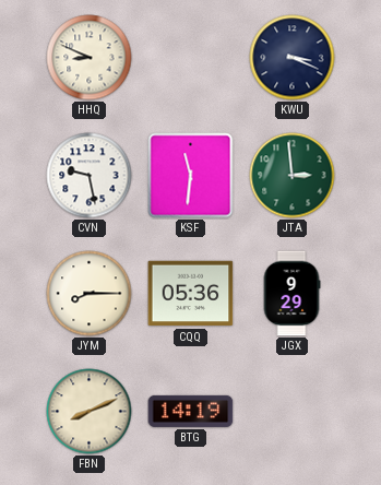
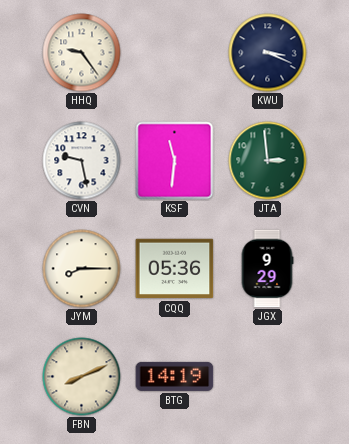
HHQ: 8:49 -> 9:24
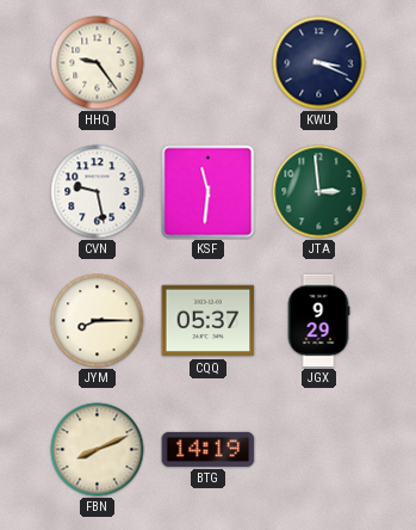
CQQ: 05:36 -> 05:37
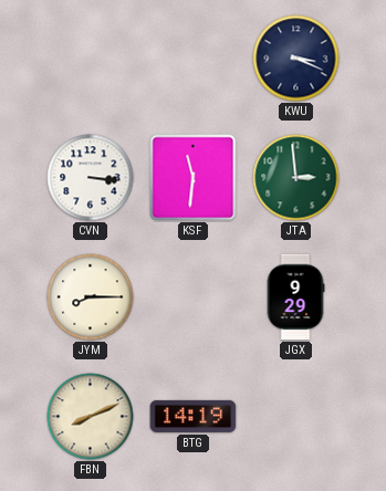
HHQ: 9:24 -> none
CVN: 9:28 -> 3:16
CQQ: 05:37 -> none
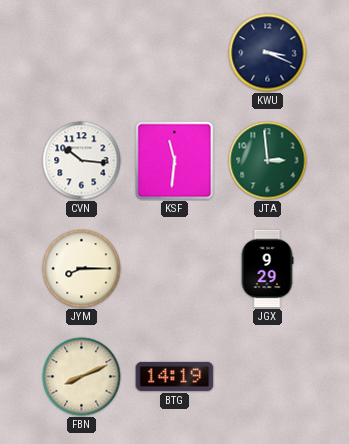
CVN: 3:16 -> 10:16
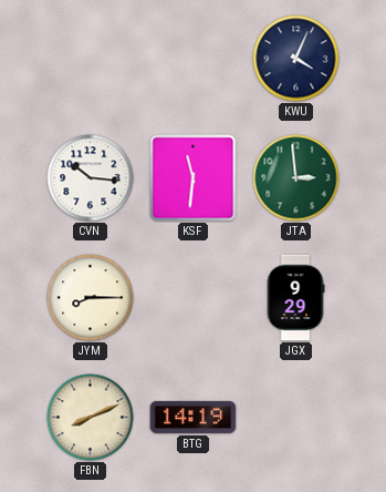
KWU: 3:19 -> 4:04
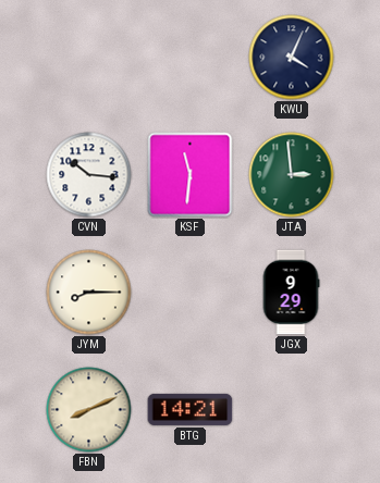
BTG: 14:19 -> 14:21
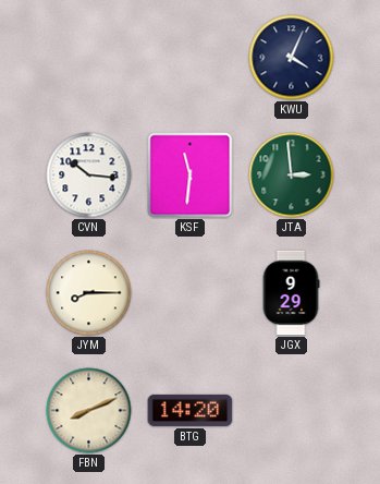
BTG: 14:21 -> 14:20
